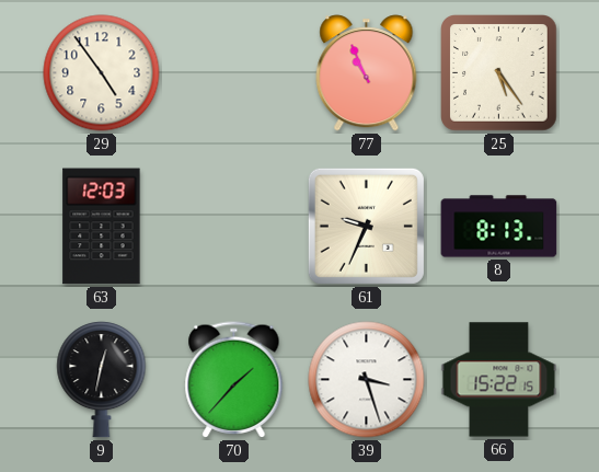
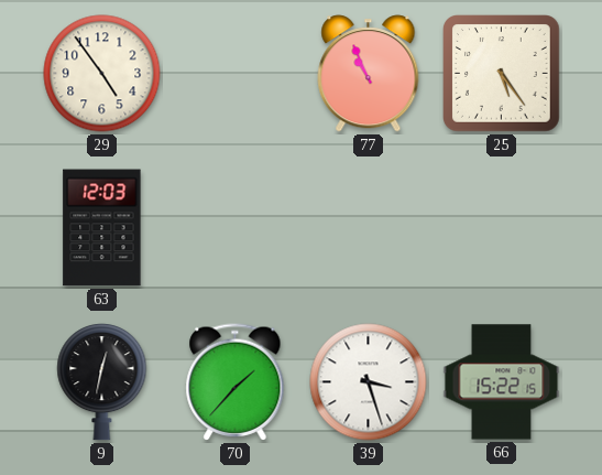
61: 9:34 -> none
8: 8:13 -> none
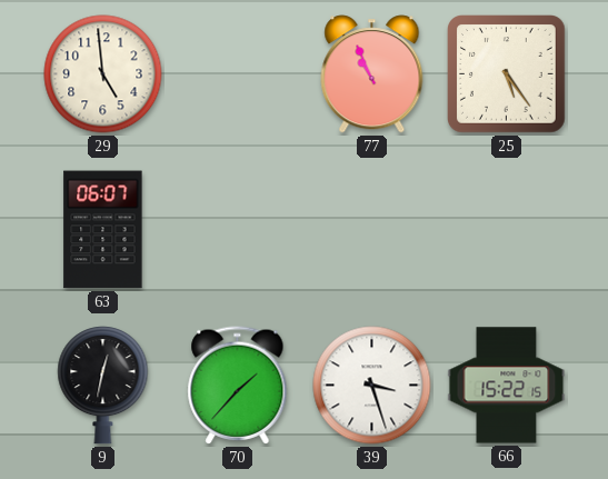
29: 4:54 -> 4:59
63: 12:03 -> 06:07
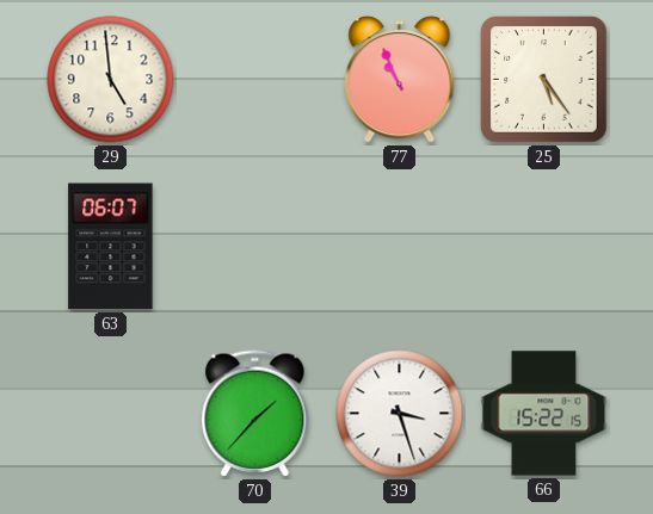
9: 12:32 -> none
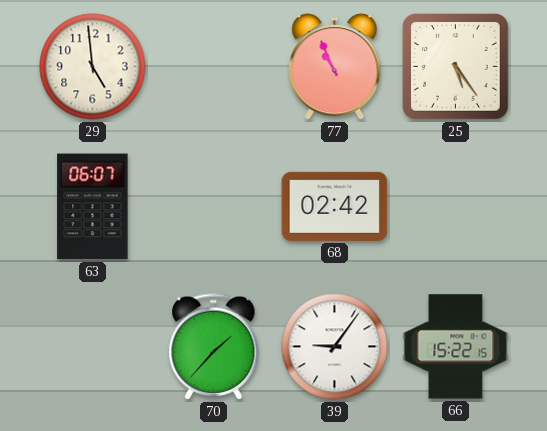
68: none -> 02:42
39: 3:27 -> 9:06
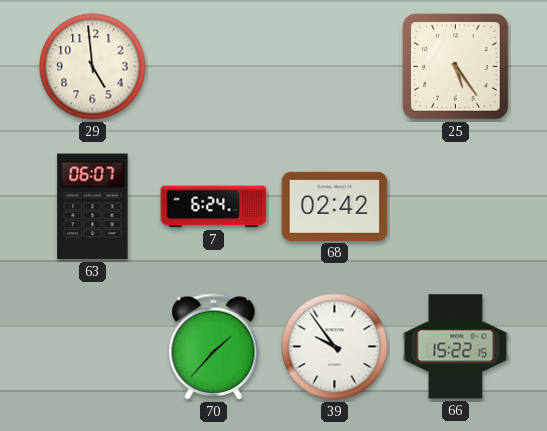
77: 10:56 -> none
7: none -> 6:24
39: 9:06 -> 9:54
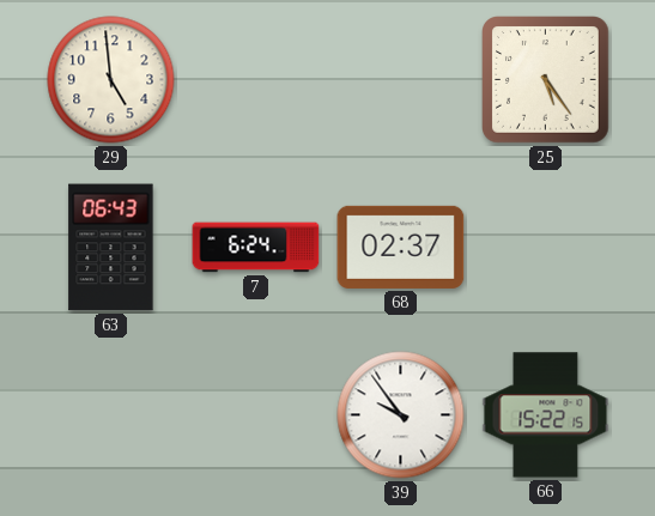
63: 06:07 -> 06:43
68: 02:42 -> 02:37
70: 1:37 -> none
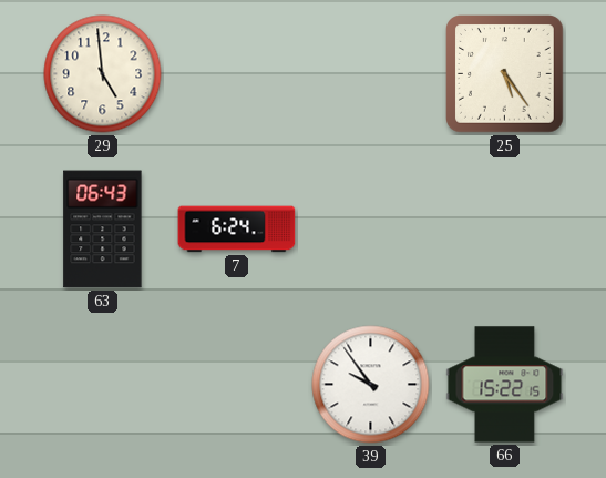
68: 02:37 -> none
